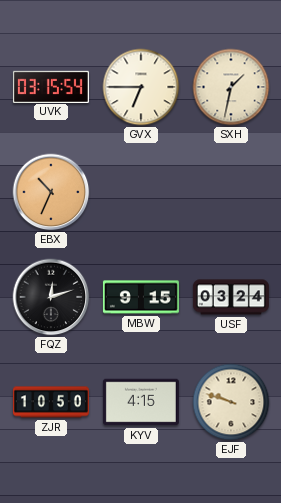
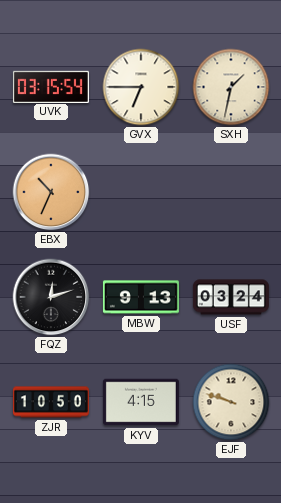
MBW: 9:15 -> 9:13
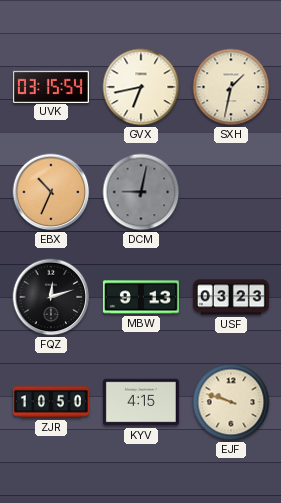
GVX: 6:45 -> 6:43
DCM: none -> 9:02
USF: 03:24 -> 03:23
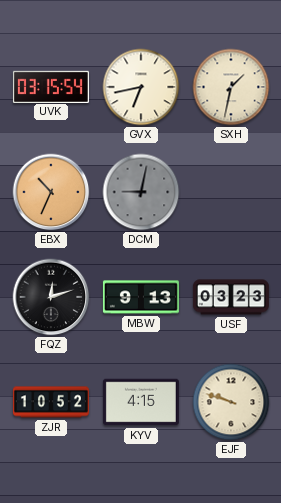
ZJR: 10:50 -> 10:52
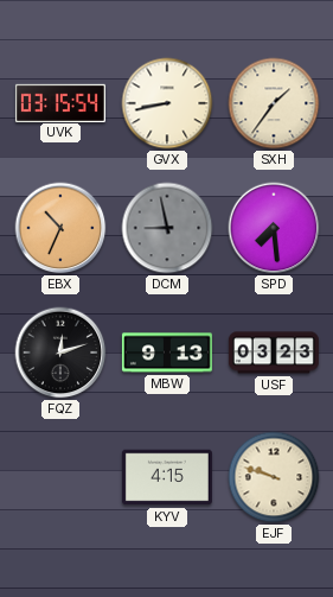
GVX: 6:43 -> 8:43
SXH: 1:32 -> 1:36
DCM: 9:02 -> 8:58
SPD: none -> 7:29
ZJR: 10:52 -> none
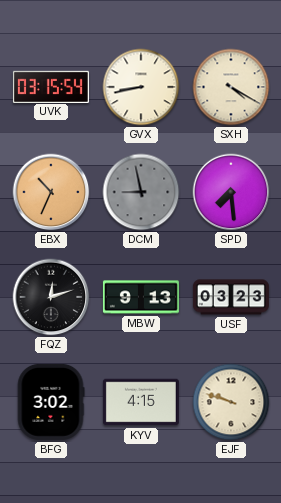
SXH: 1:36 -> 4:20
BFG: none -> 3:02
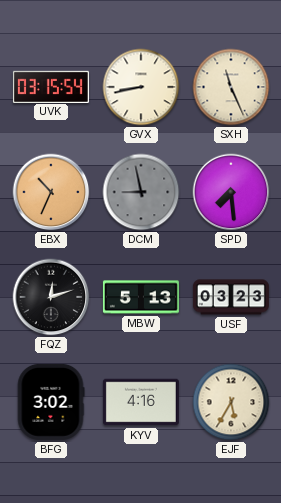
SXH: 4:20 -> 11:26
MBW: 9:13 -> 5:13
KYV: 4:15 -> 4:16
EJF: 9:48 -> 5:35
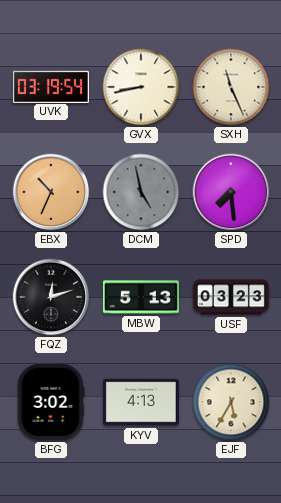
UVK: 03:15 -> 03:19
DCM: 8:58 -> 4:58
KYV: 4:16 -> 4:13
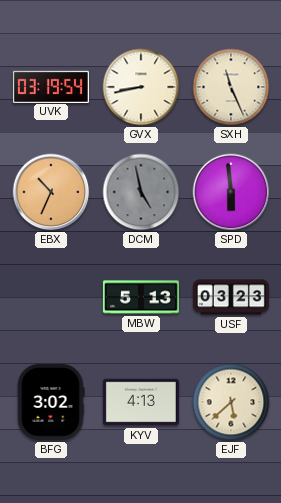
SPD: 7:29 -> 5:59
FQZ: 12:12 -> none
EJF: 5:35 -> 5:38
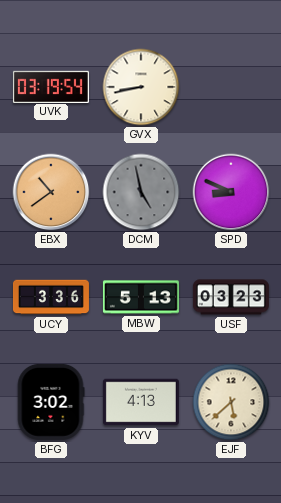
SXH: 11:26 -> none
EBX: 10:34 -> 10:39
SPD: 5:59 -> 8:49
UCY: none -> 3:36
